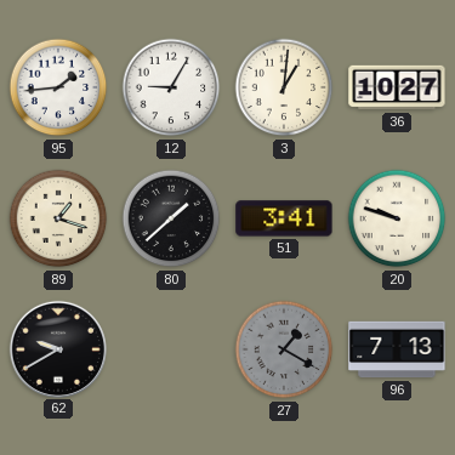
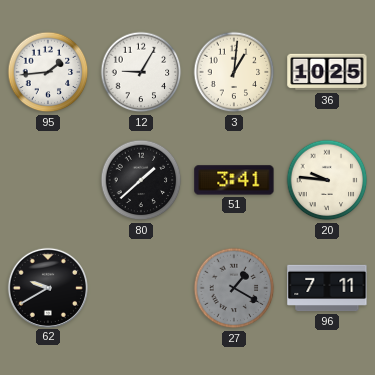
36: 10:27 -> 10:25
89: 1:18 -> none
20: 9:48 -> 9:46
96: 7:13 -> 7:11
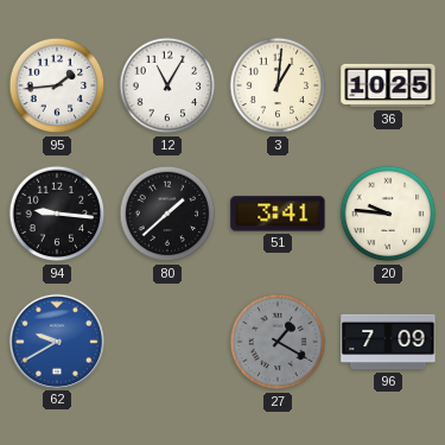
12: 9:05 -> 11:05
94: none -> 9:16
62 dial: black -> blue
96: 7:11 -> 7:09
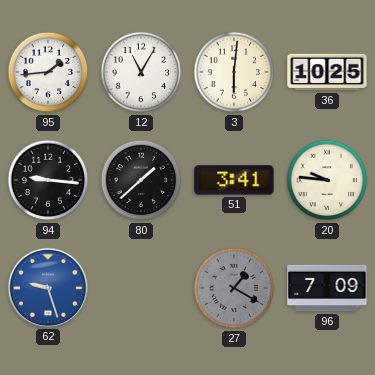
3: 1:01 -> 6:01
62: 9:40 -> 9:27
